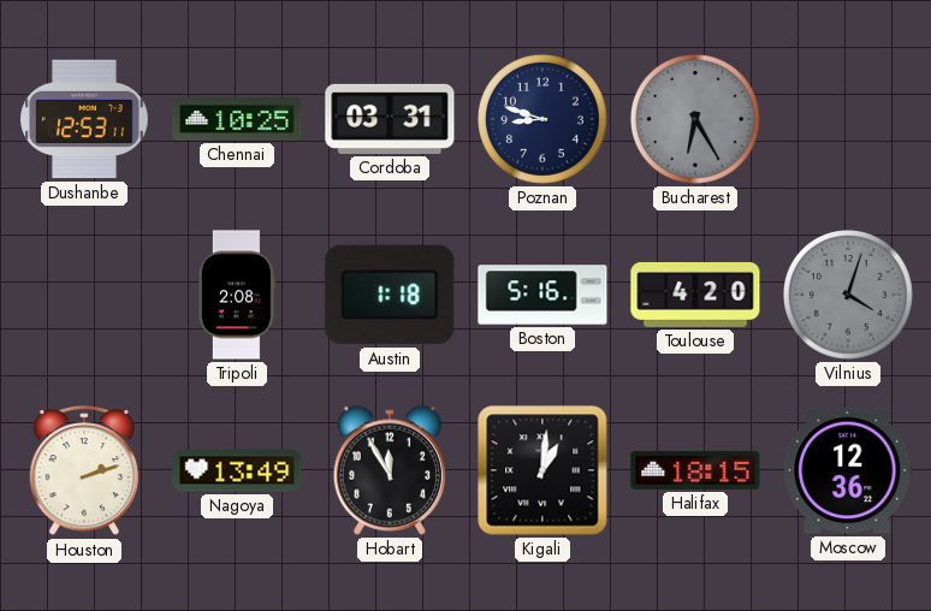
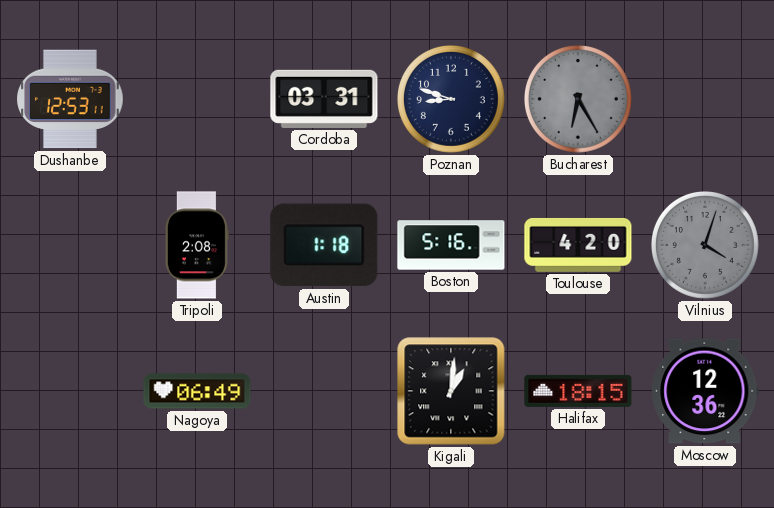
Chennai: 10:25 -> none
Houston: 2:12 -> none
Nagoya: 13:49 -> 06:49
Hobart: 11:55 -> none
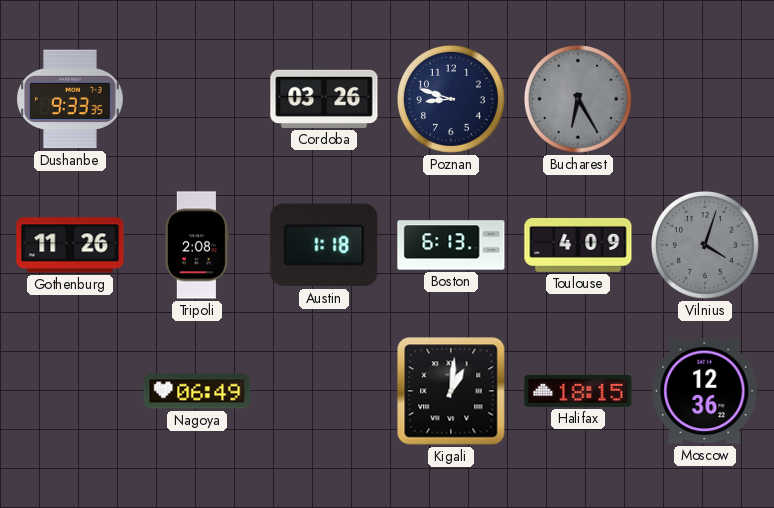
Dushanbe: 12:53 -> 9:33
Cordoba: 03:31 -> 03:26
Gothenburg: none -> 11:26
Boston: 5:16 -> 6:13
Toulouse: 4:20 -> 4:09
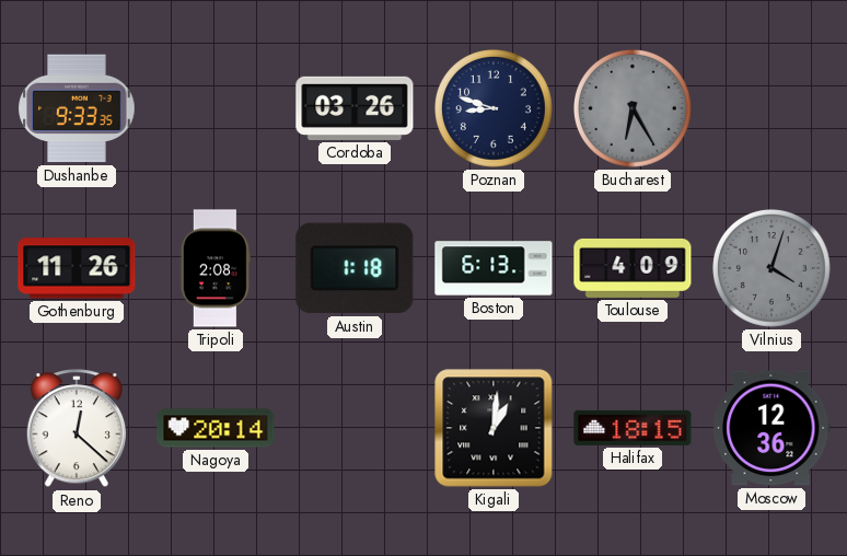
Reno: none -> 12:22
Nagoya: 06:49 -> 20:14
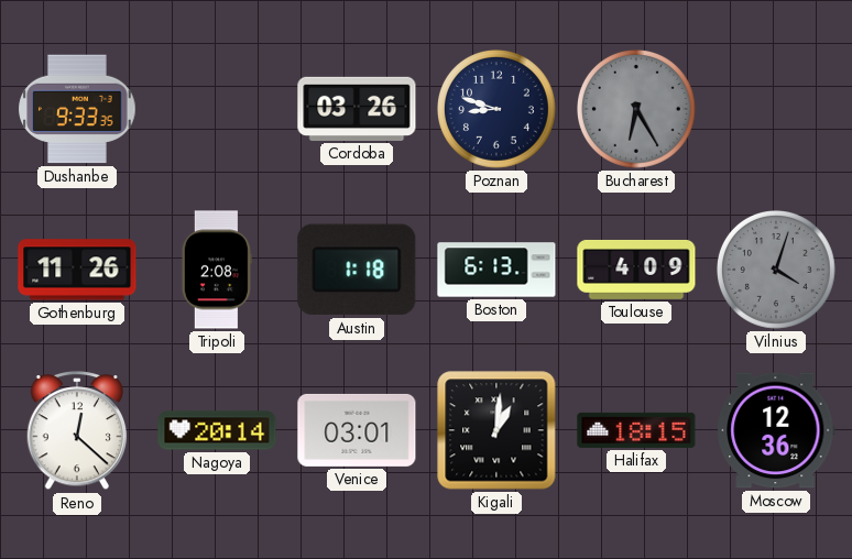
Venice: none -> 03:01
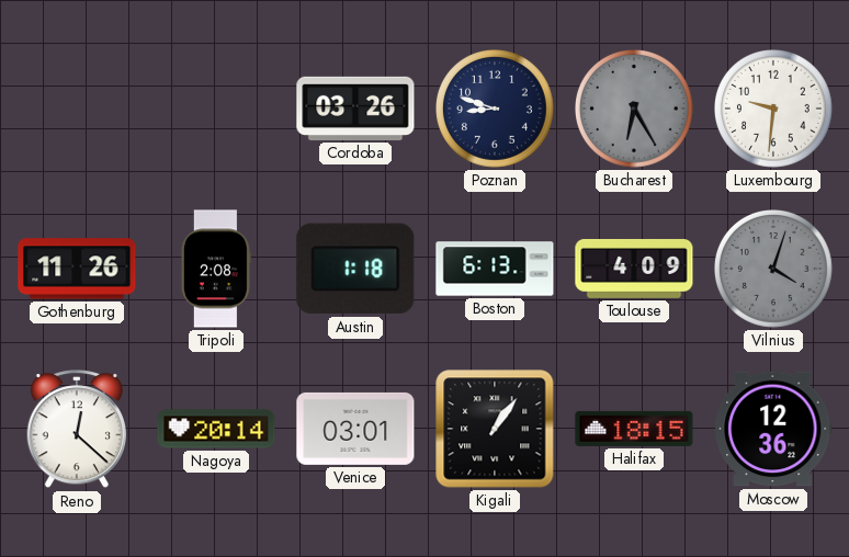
Dushanbe: 9:33 -> none
Luxembourg: none -> 9:31
Kigali: 1:01 -> 1:06
